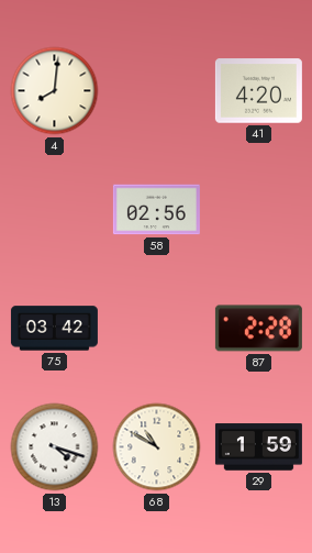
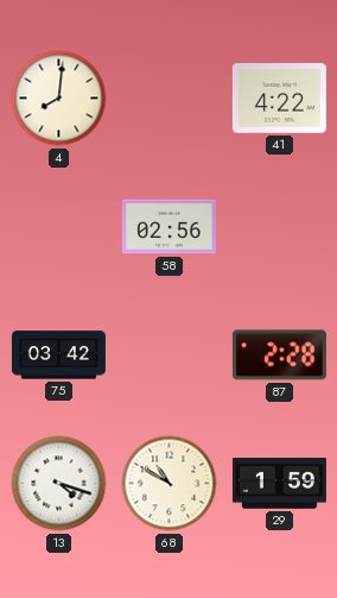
41: 4:20 -> 4:22
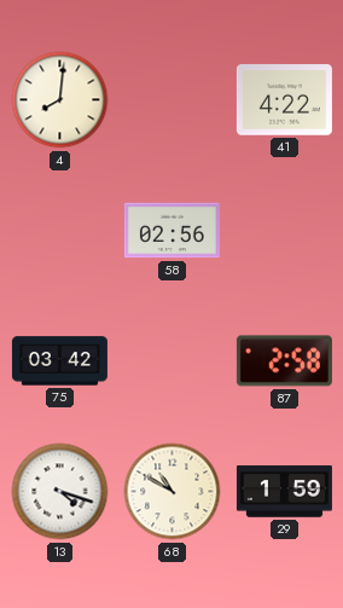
87: 2:28 -> 2:58
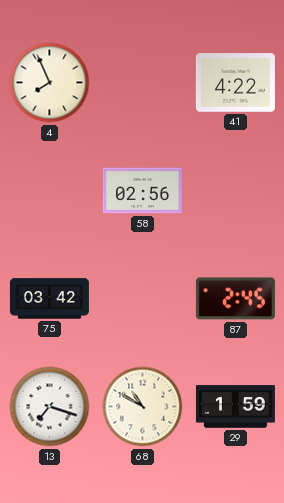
4: 8:01 -> 7:56
87: 2:58 -> 2:45
13: 4:18 -> 7:18
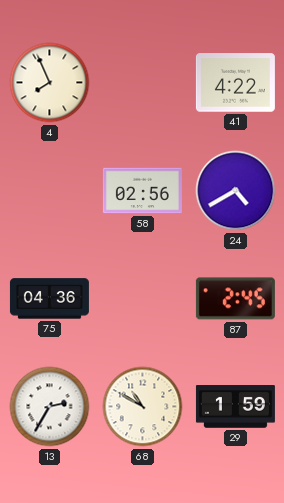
24: none -> 4:40
75: 03:42 -> 04:36
13: 7:18 -> 2:35
